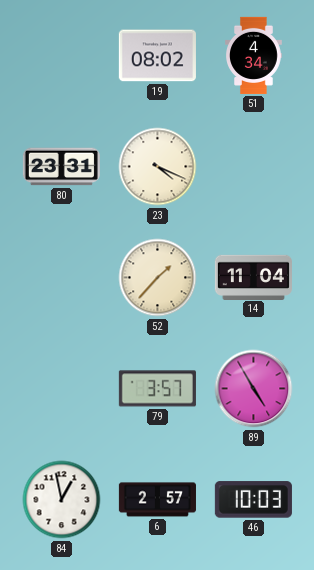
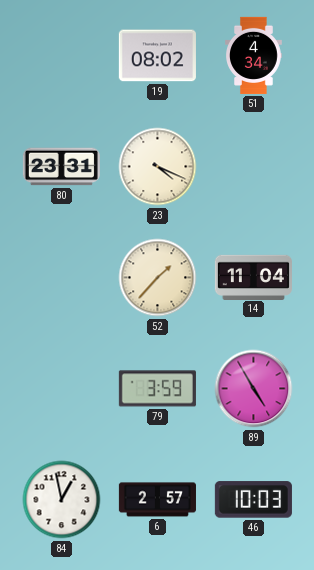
79: 3:57 -> 3:59
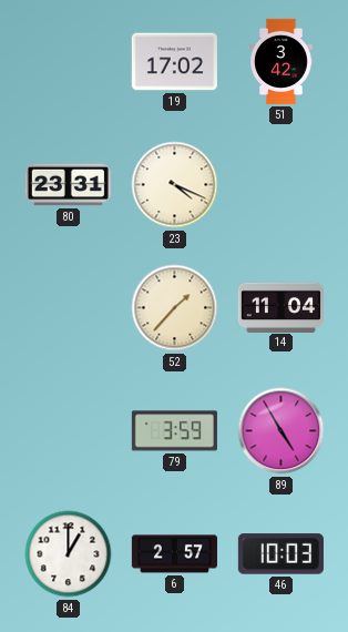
19: 08:02 -> 17:02
51: 4:34 -> 3:42
84: 12:58 -> 1:00
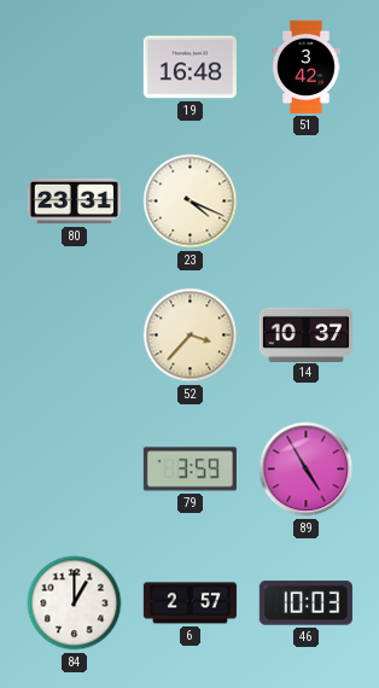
19: 17:02 -> 16:48
52: 1:37 -> 3:37
14: 11:04 -> 10:37
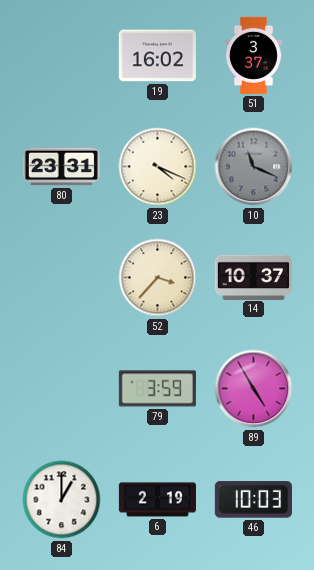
19: 16:48 -> 16:02
51: 3:42 -> 3:37
10: none -> 11:19
6: 2:57 -> 2:19
